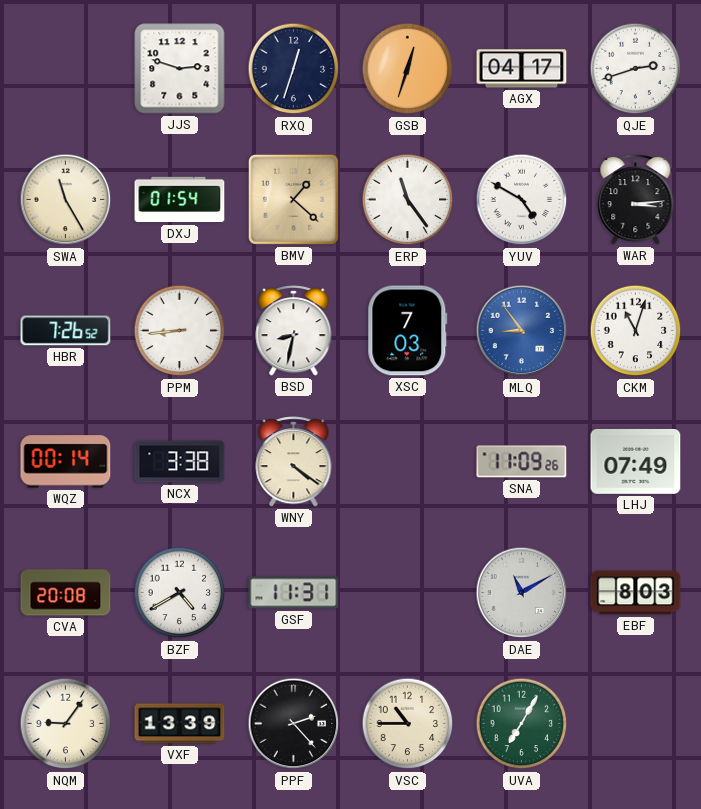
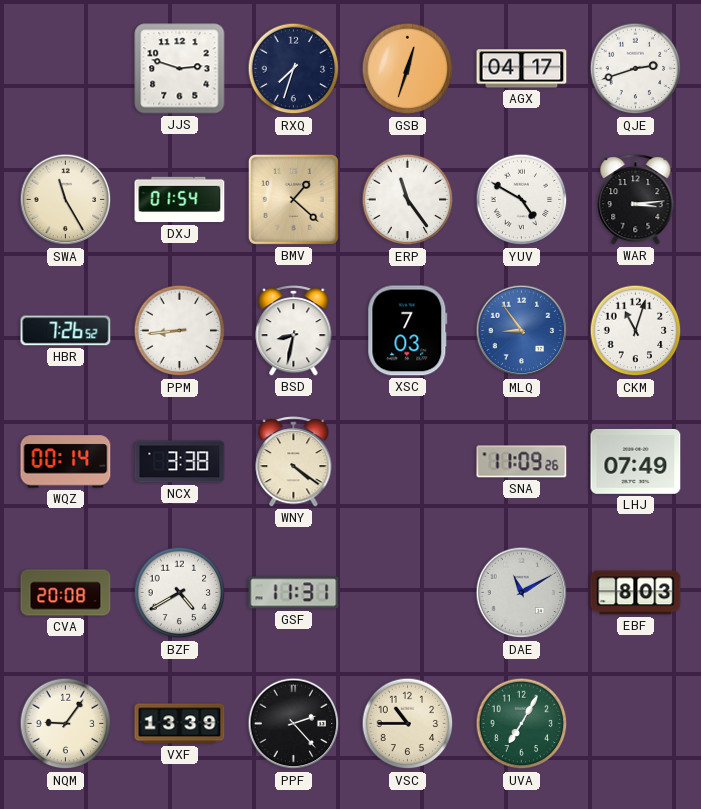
RXQ: 12:33 -> 7:33
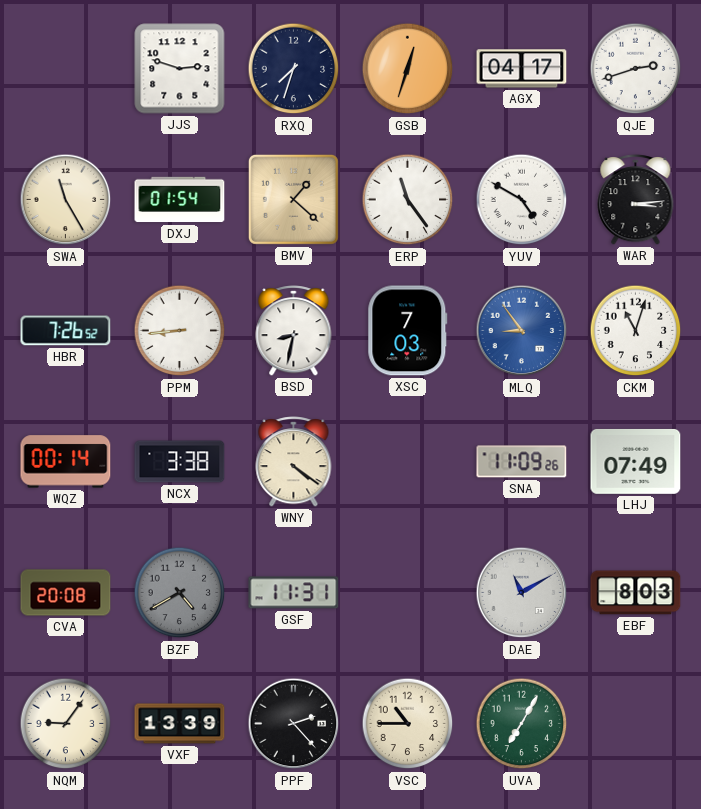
BZF dial: white -> grey
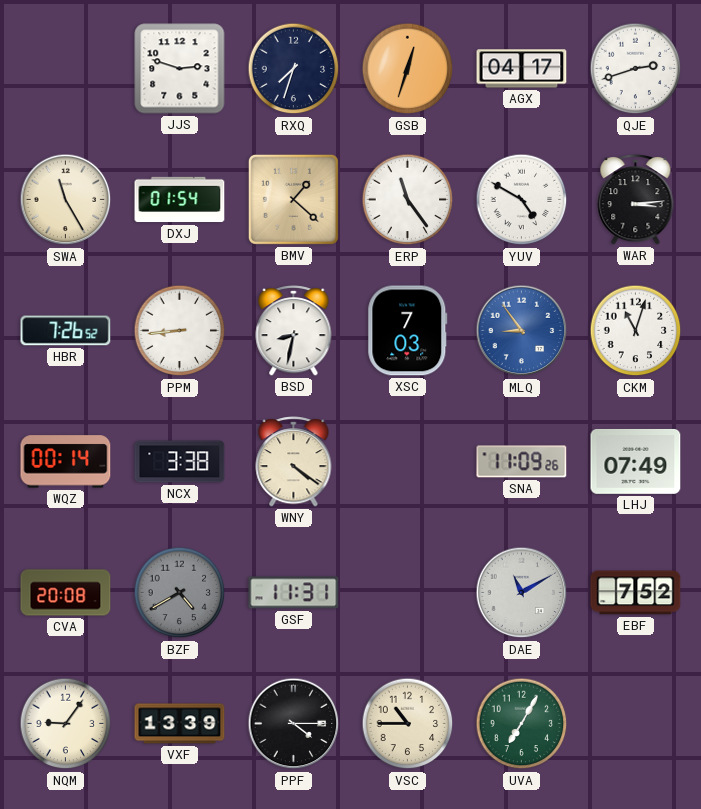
EBF: 8:03 -> 7:52
PPF: 2:23 -> 4:15
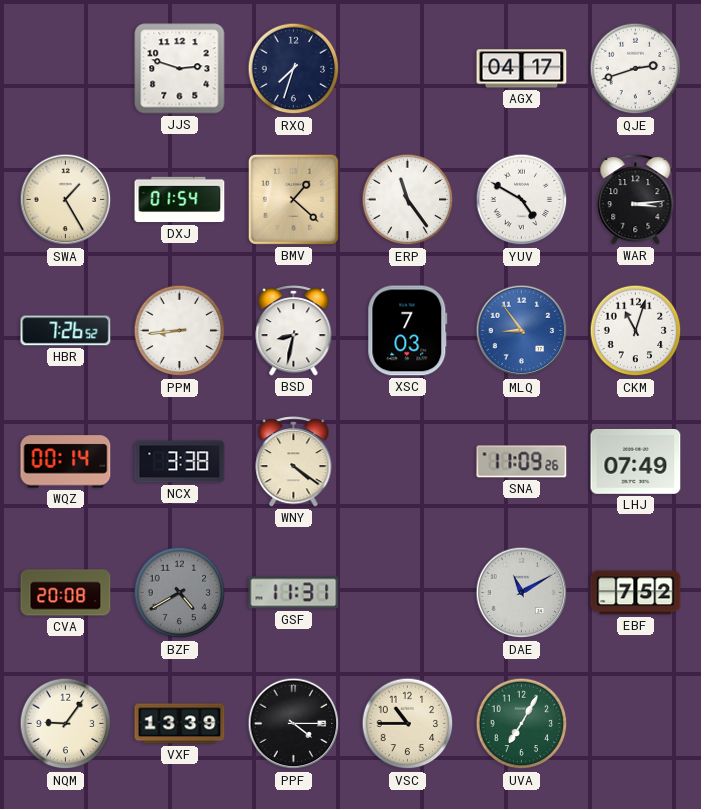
GSB: 12:33 -> none
SWA: 11:25 -> 1:25
